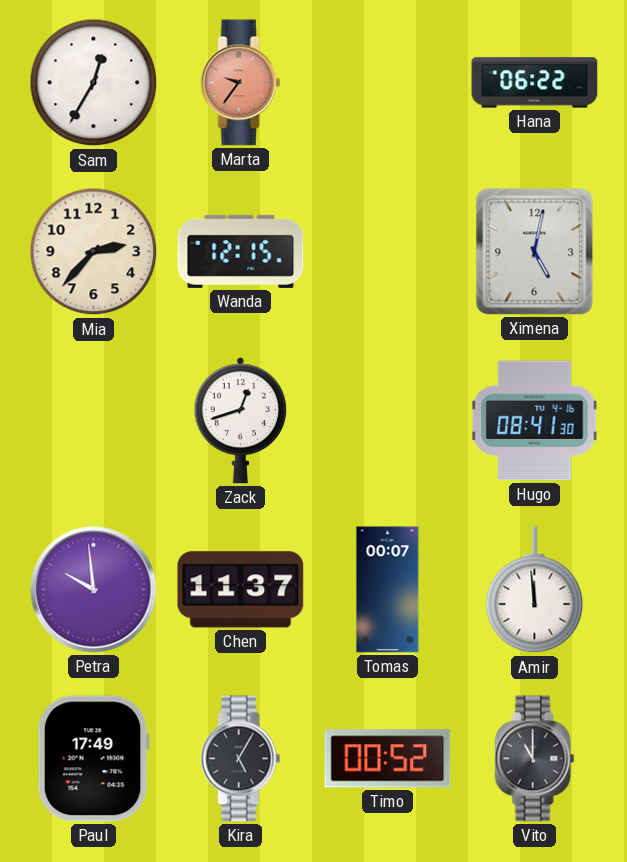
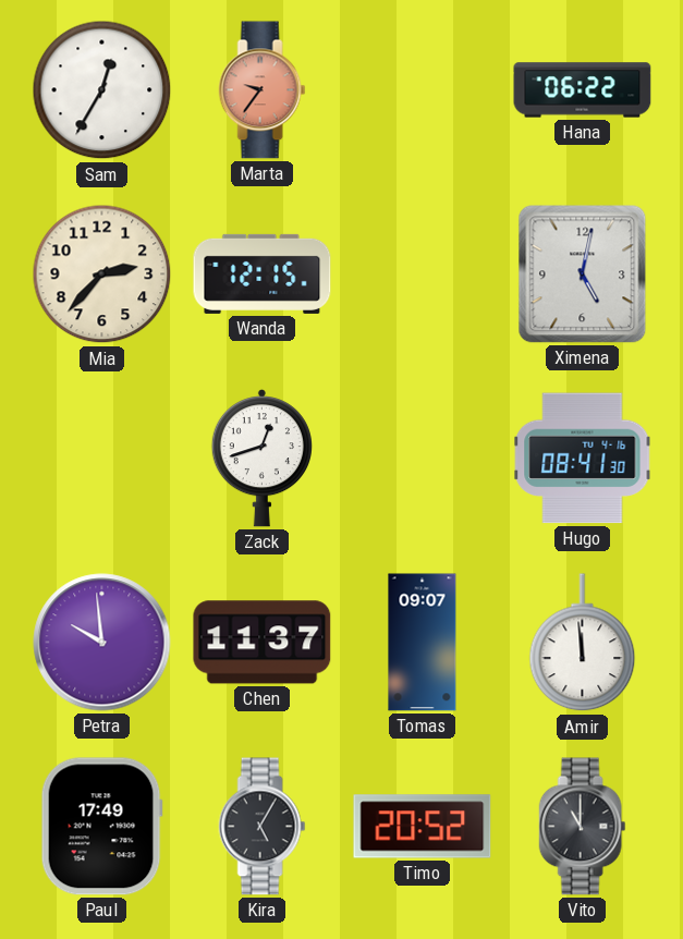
Tomas: 00:07 -> 09:07
Timo: 00:52 -> 20:52
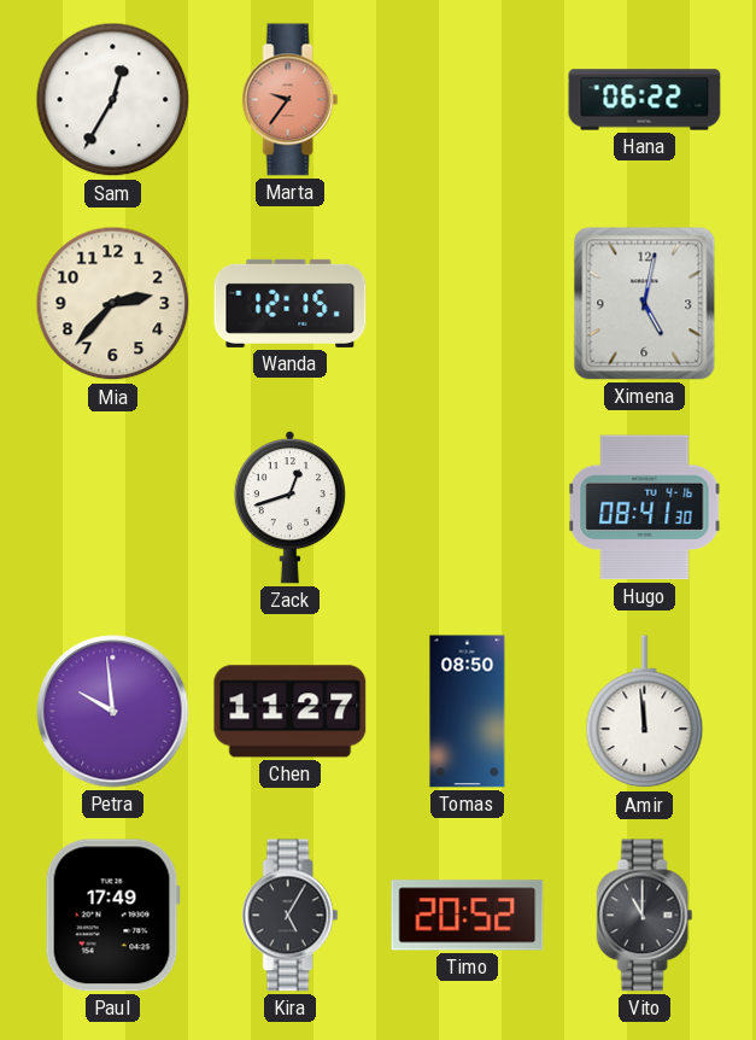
Chen: 11:37 -> 11:27
Tomas: 09:07 -> 08:50
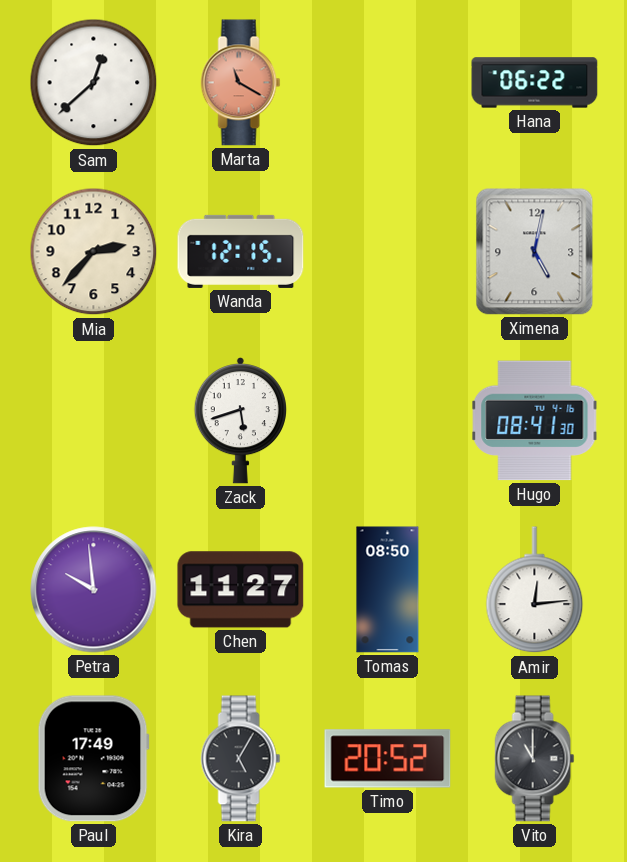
Sam: 12:35 -> 12:38
Marta: 9:36 -> 11:20
Zack: 12:42 -> 5:42
Amir: 11:59 -> 12:14
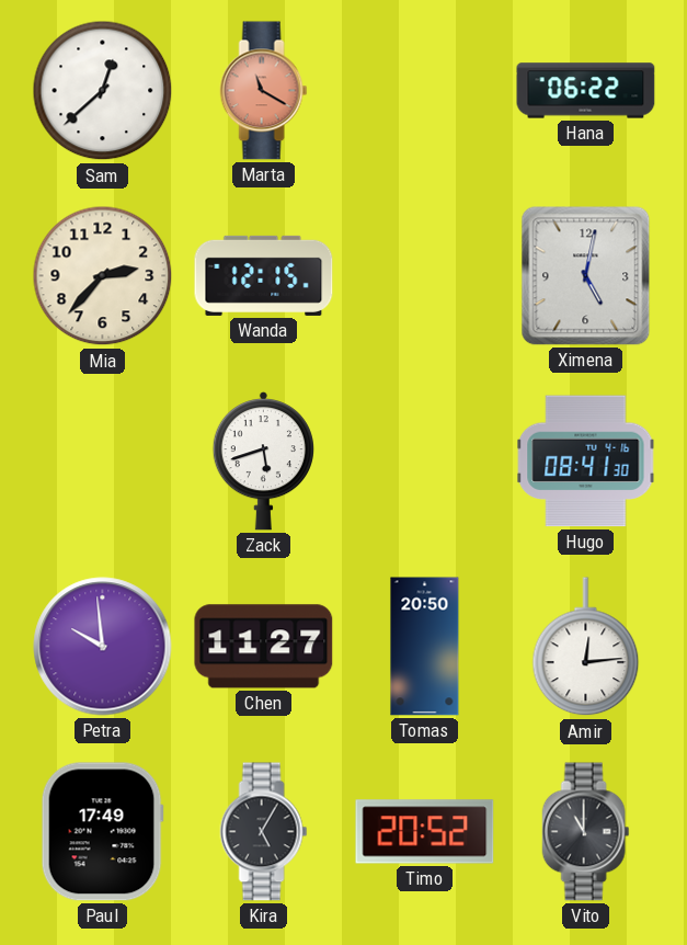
Tomas: 08:50 -> 20:50
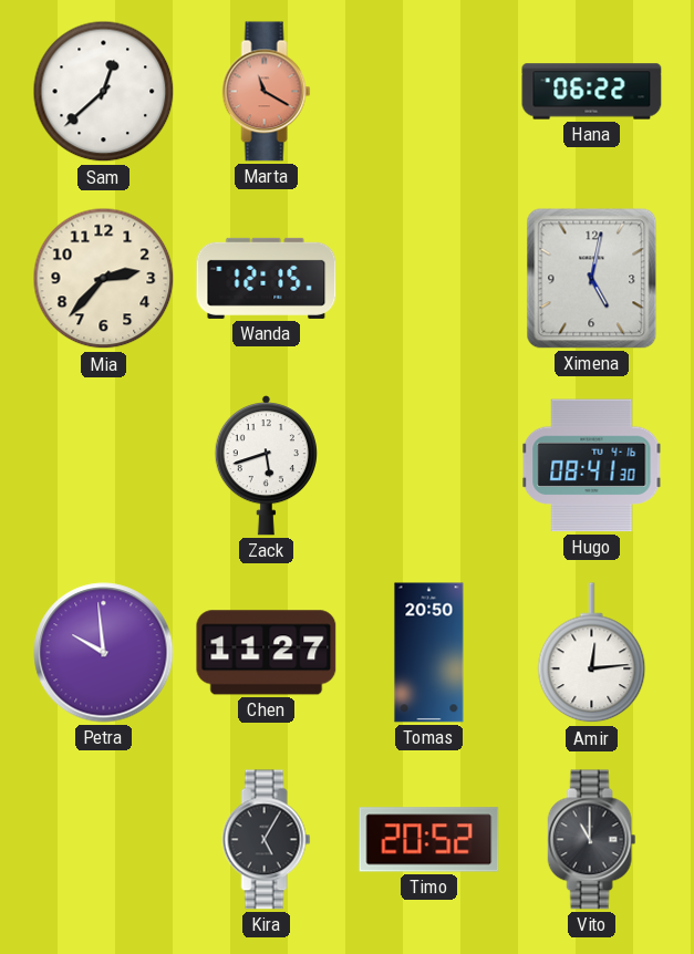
Paul: 17:49 -> none
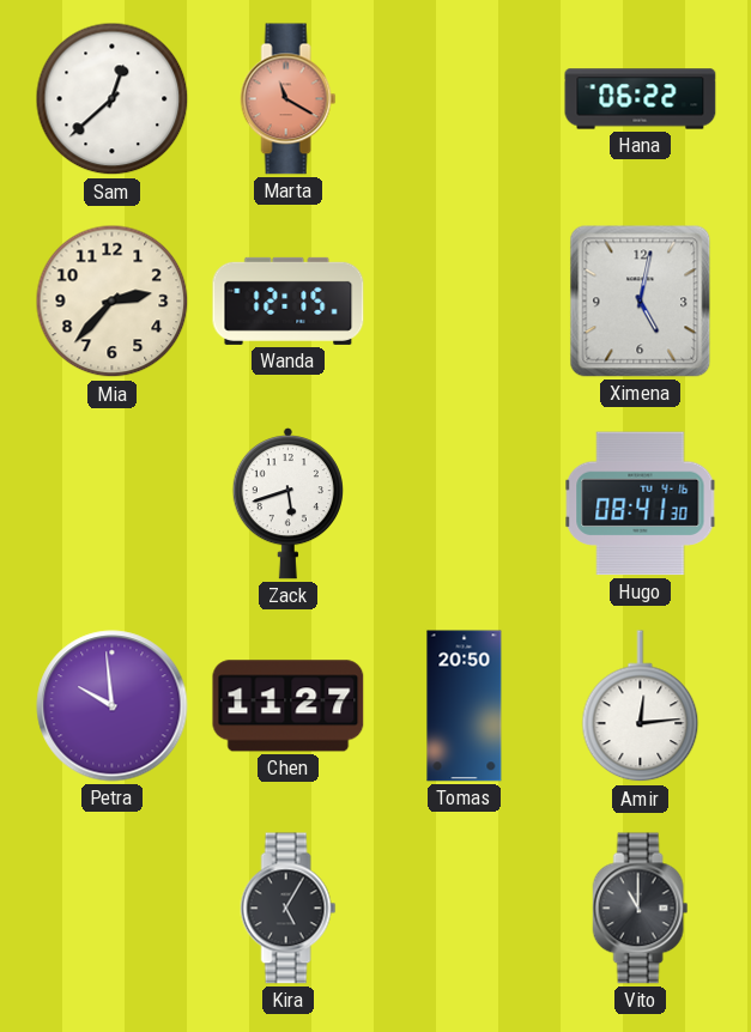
Timo: 20:52 -> none
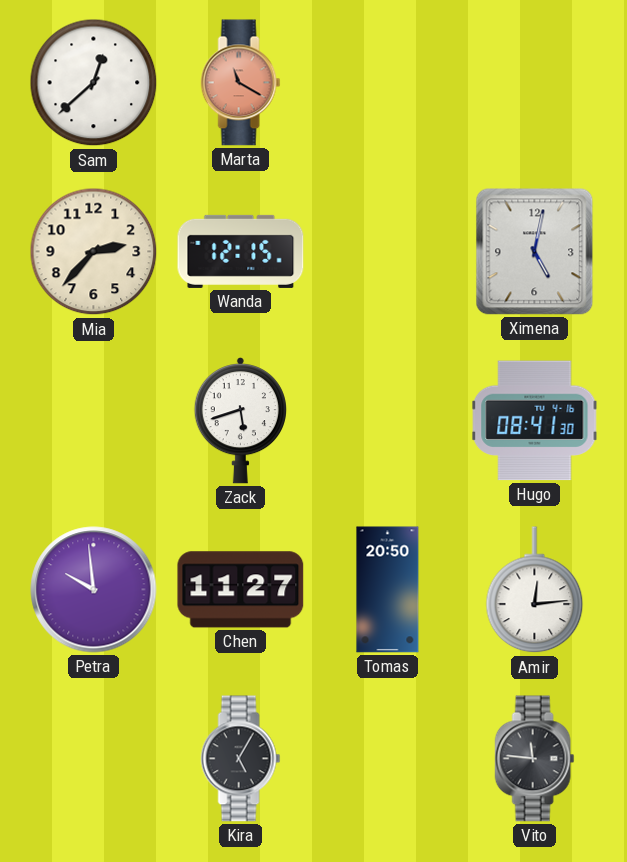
Hana: 06:22 -> none
Vito: 11:00 -> 11:46
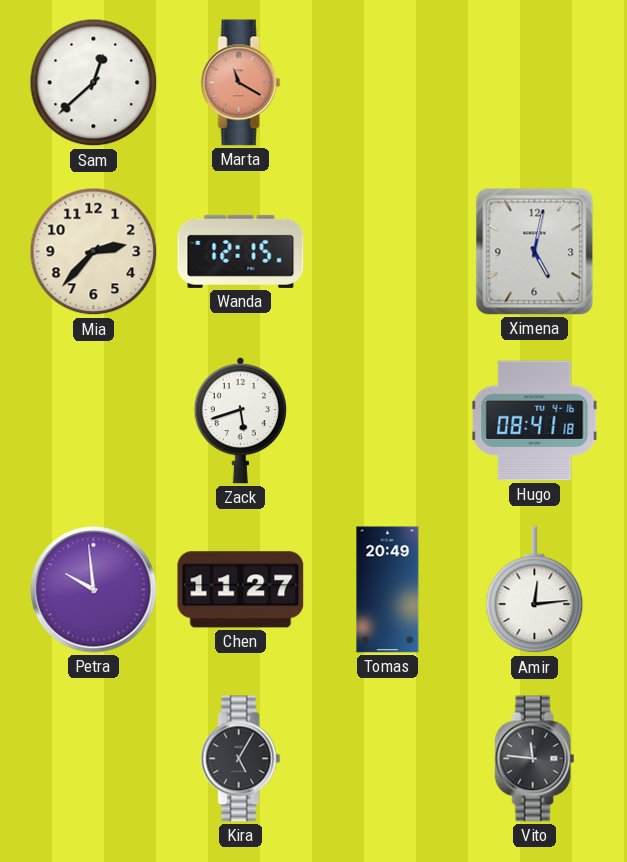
Hugo: 08:41:30 -> 08:41:18
Tomas: 20:50 -> 20:49
